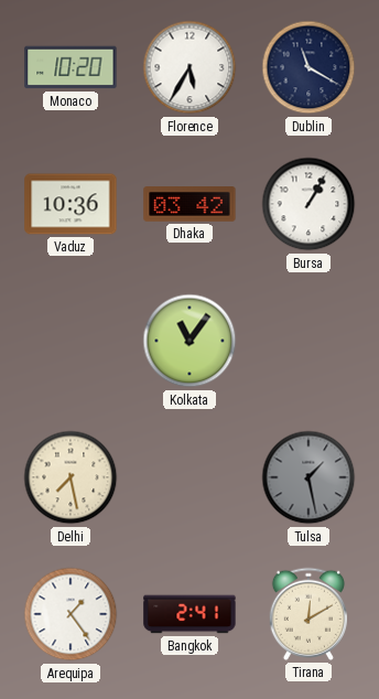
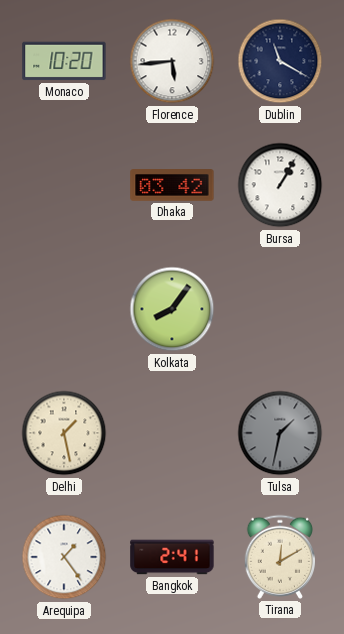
Florence: 5:35 -> 5:44
Vaduz: 10:36 -> none
Kolkata: 11:06 -> 8:06
Delhi: 7:28 -> 1:28
Tulsa: 1:28 -> 1:32
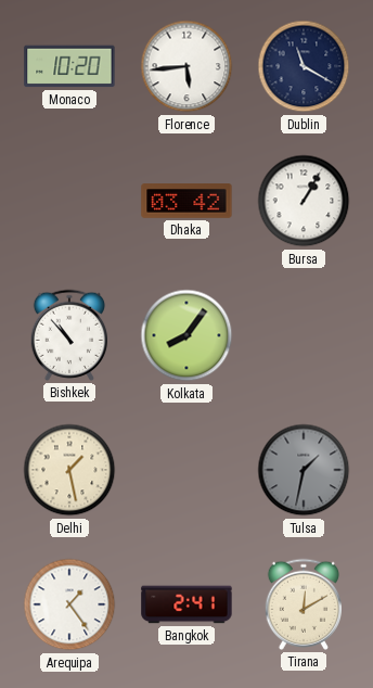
Bishkek: none -> 10:53
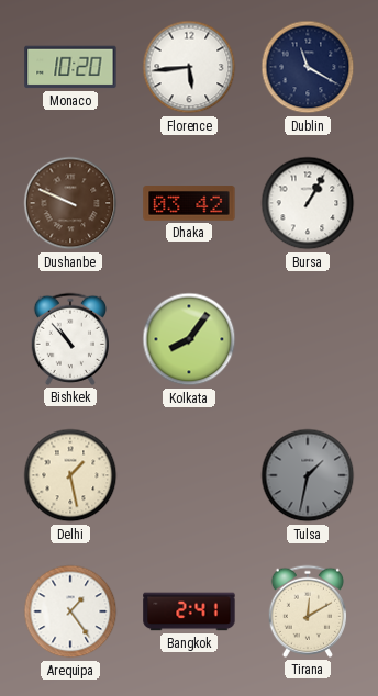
Dushanbe: none -> 9:49
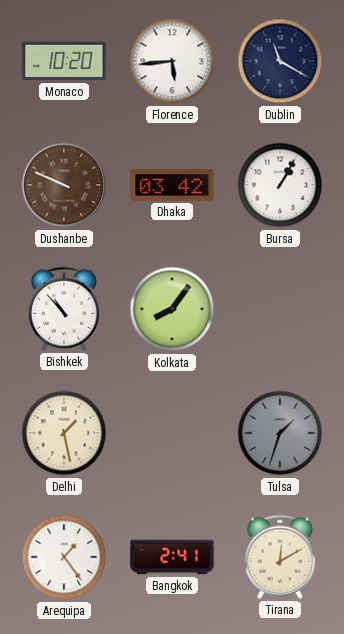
Tulsa: 1:32 -> 1:33
